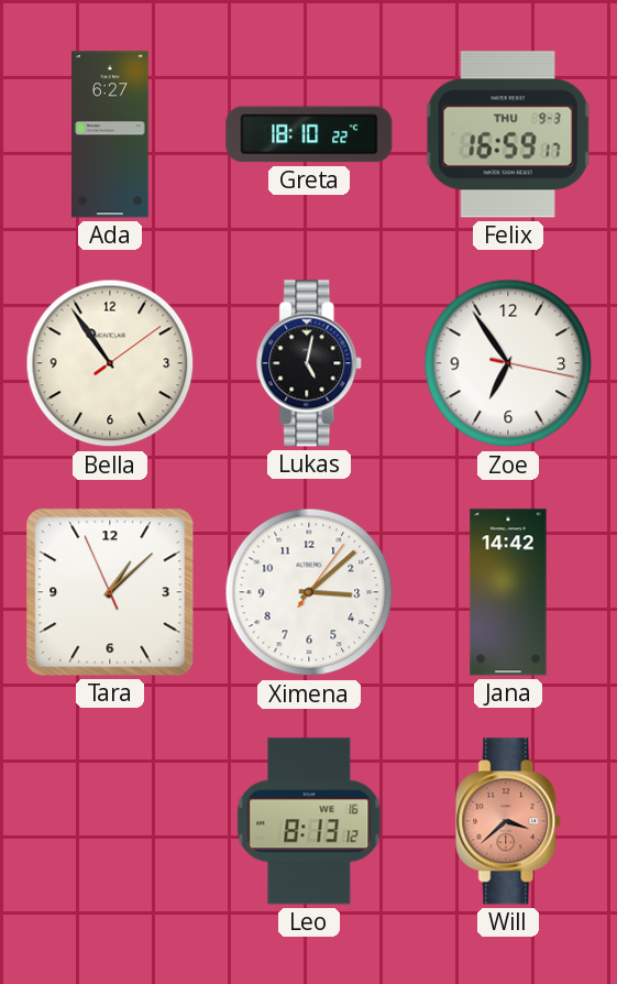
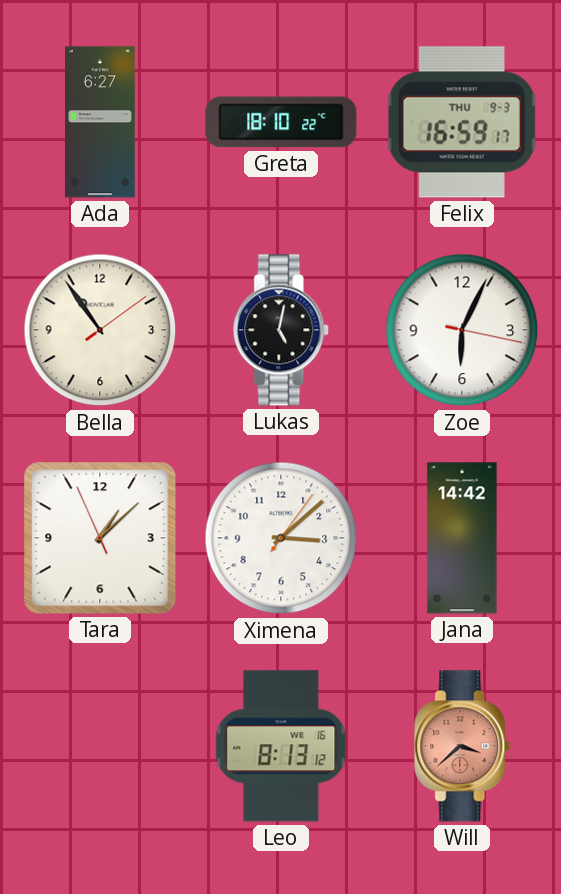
Zoe: 6:54 -> 6:04
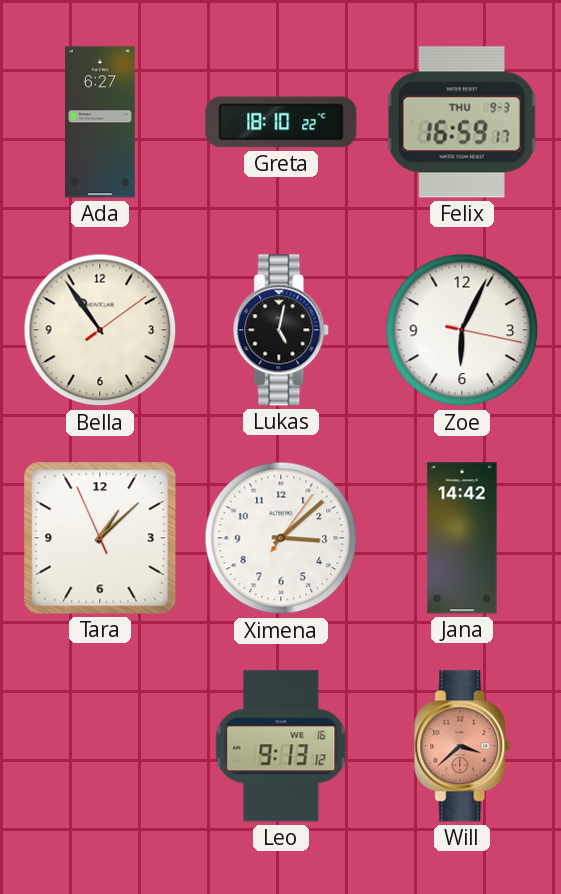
Leo: 8:13 -> 9:13
